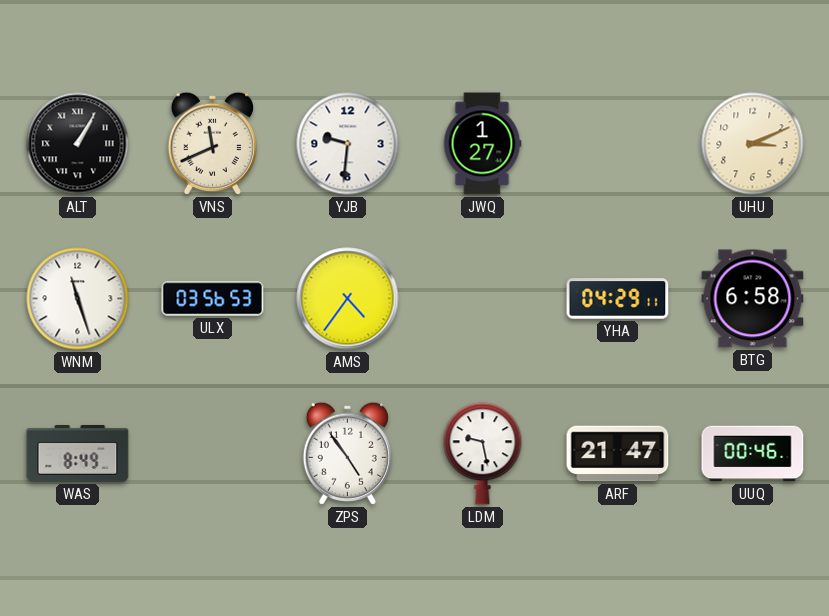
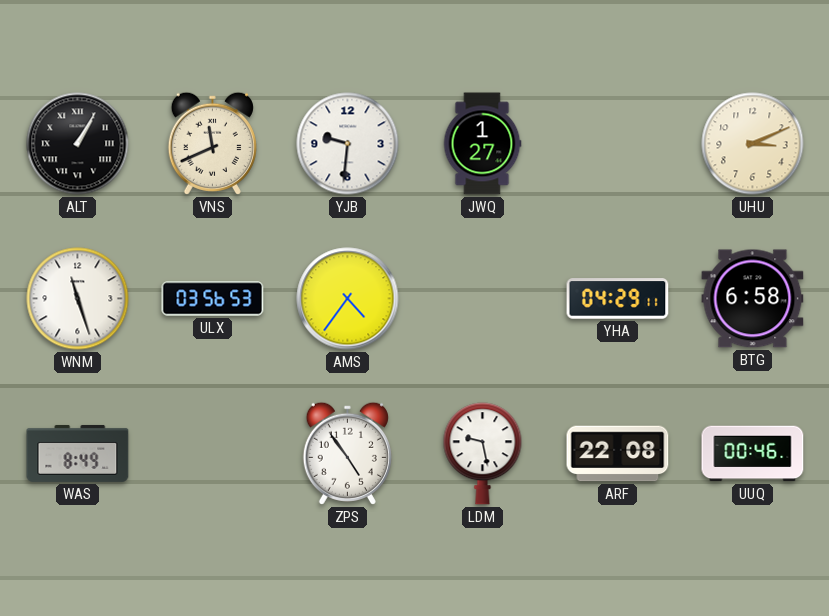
ARF: 21:47 -> 22:08
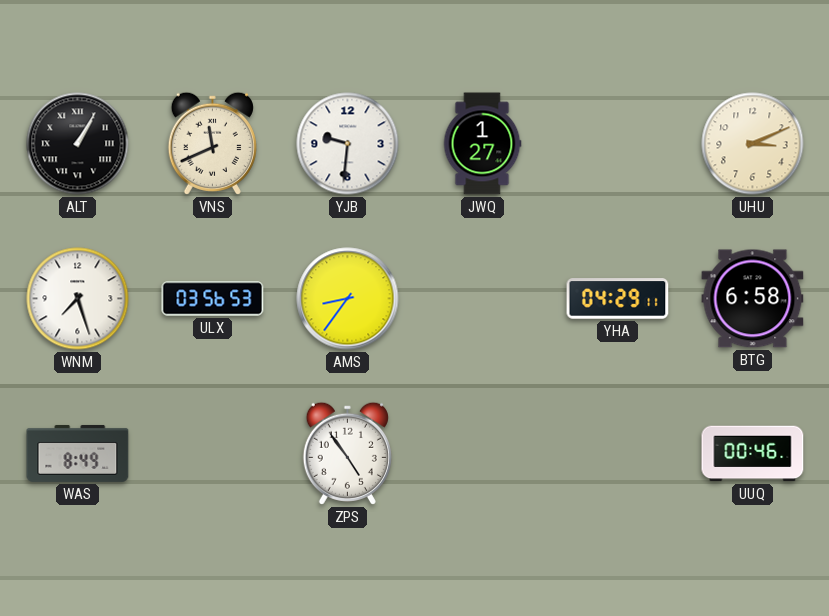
WNM: 11:27 -> 7:27
AMS: 4:36 -> 8:36
LDM: 9:28 -> none
ARF: 22:08 -> none
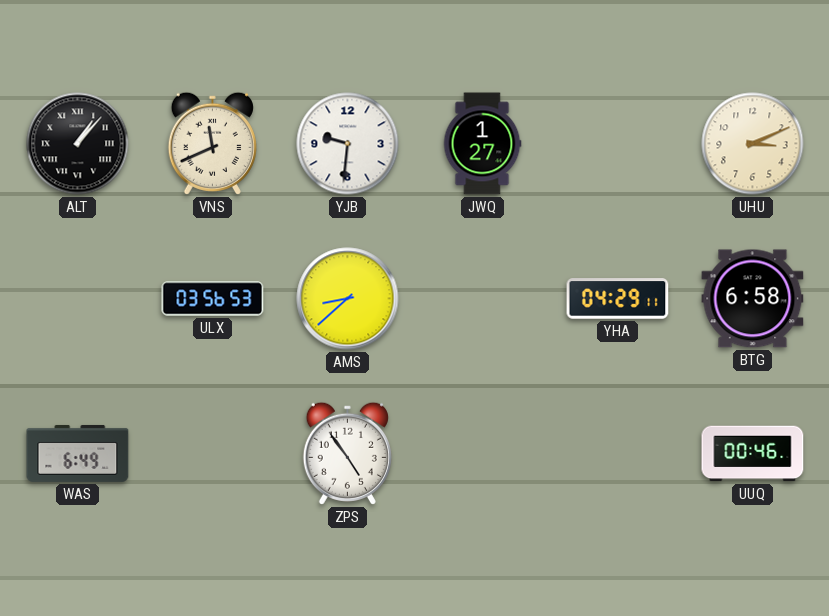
ALT: 1:05 -> 1:07
WNM: 7:27 -> none
AMS: 8:36 -> 8:38
WAS: 8:49 -> 6:49
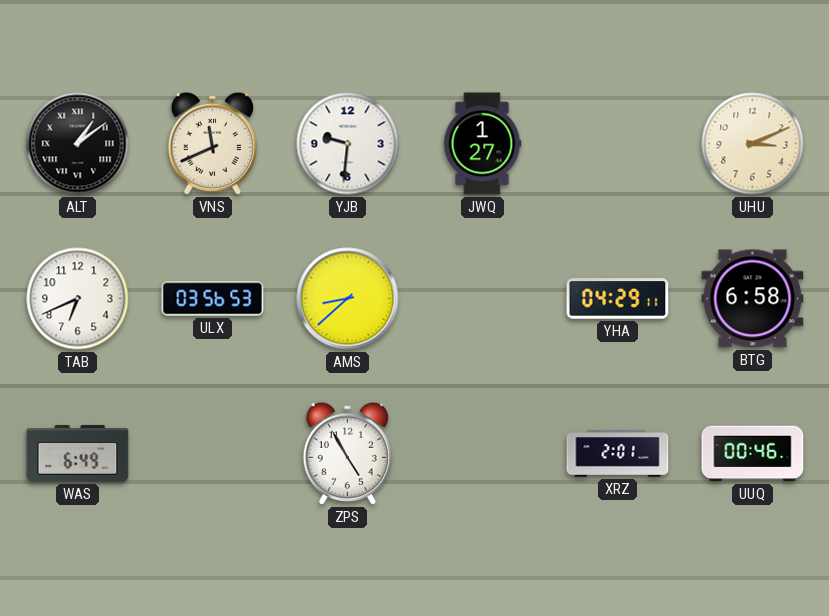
ALT: 1:07 -> 1:09
TAB: none -> 6:41
ZPS: 4:54 -> 4:55
XRZ: none -> 2:01
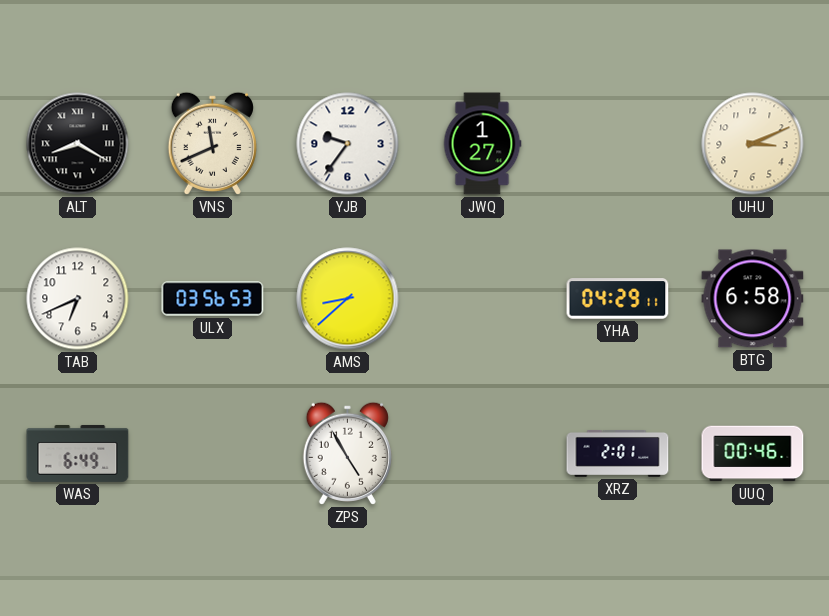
ALT: 1:09 -> 8:20
YJB: 9:31 -> 9:36
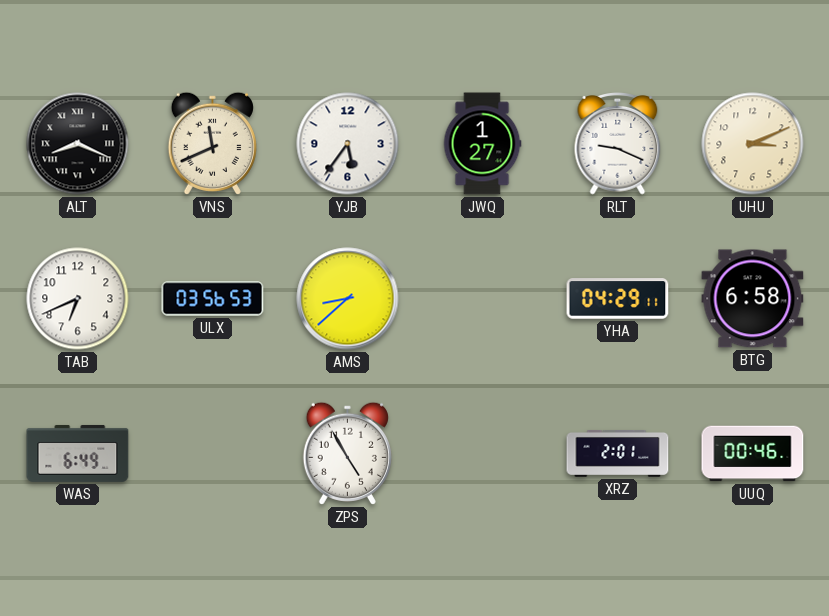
ALT: 8:20 -> 8:19
YJB: 9:36 -> 5:36
RLT: none -> 9:19
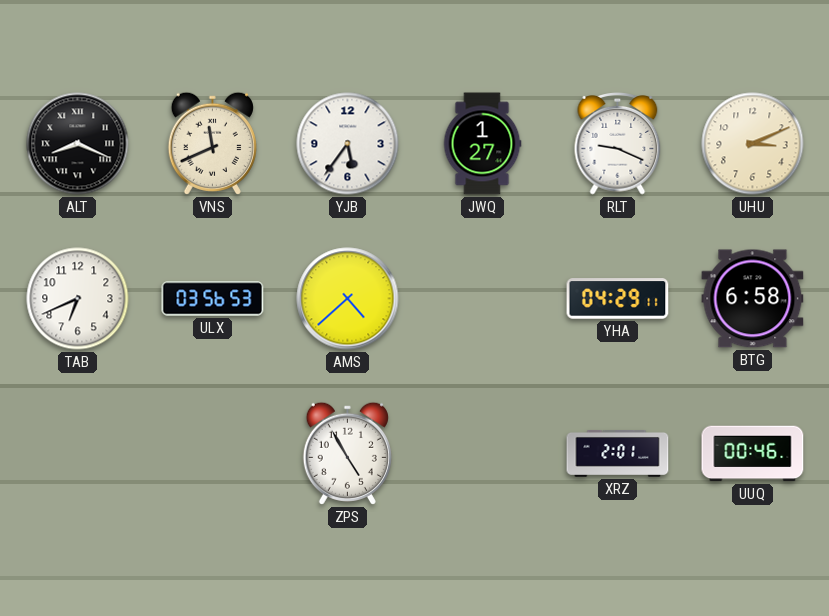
AMS: 8:38 -> 4:38
WAS: 6:49 -> none
